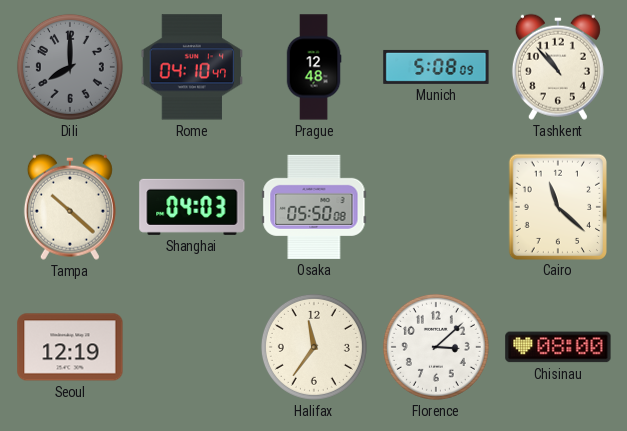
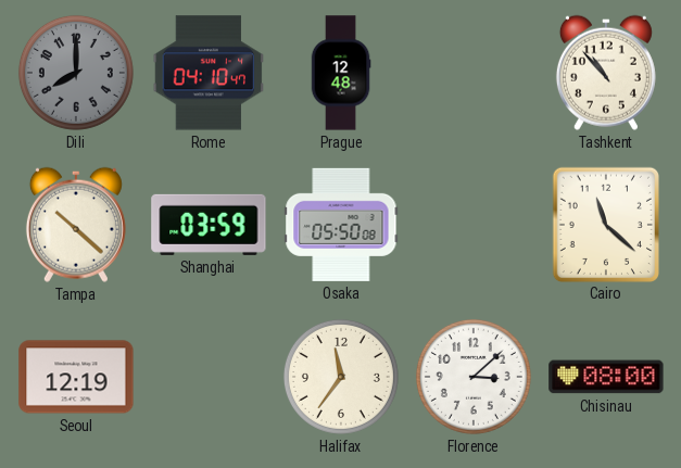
Munich: 5:08 -> none
Shanghai: 04:03 -> 03:59
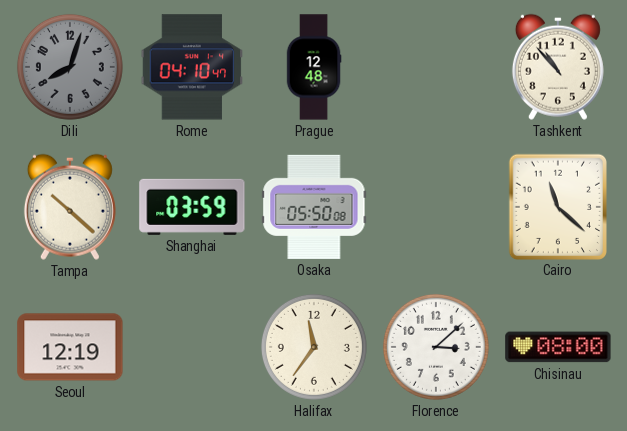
Dili: 8:00 -> 8:03
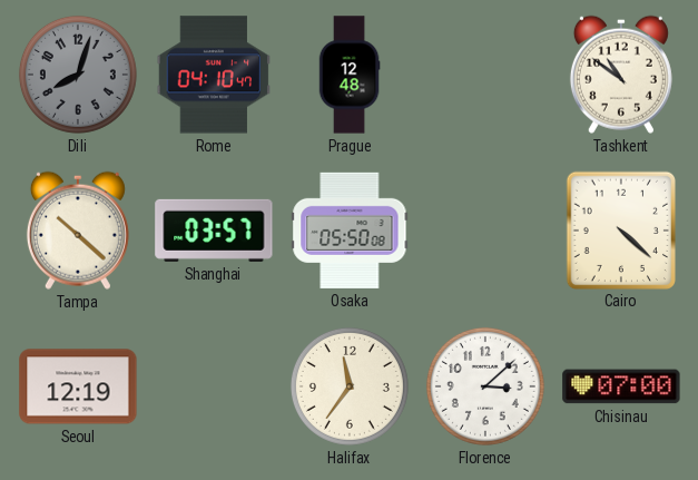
Tashkent: 10:53 -> 10:51
Shanghai: 03:59 -> 03:57
Cairo: 11:22 -> 4:22
Chisinau: 08:00 -> 07:00
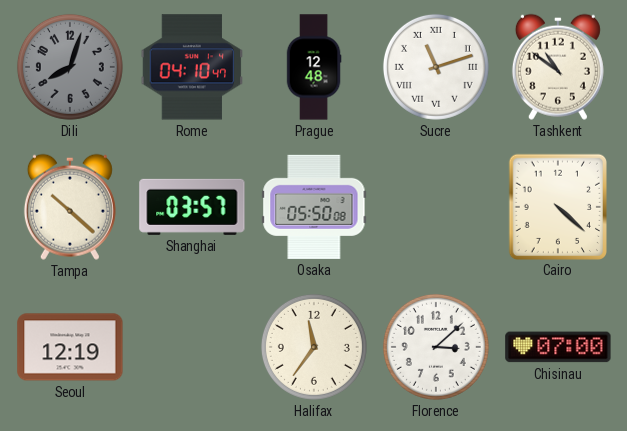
Sucre: none -> 11:12
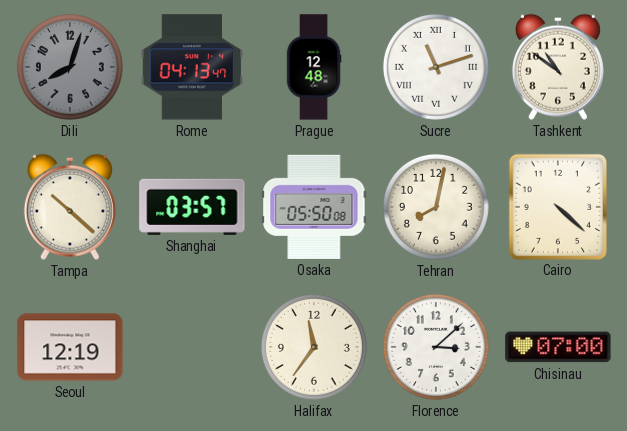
Rome: 04:10 -> 04:13
Tehran: none -> 8:02
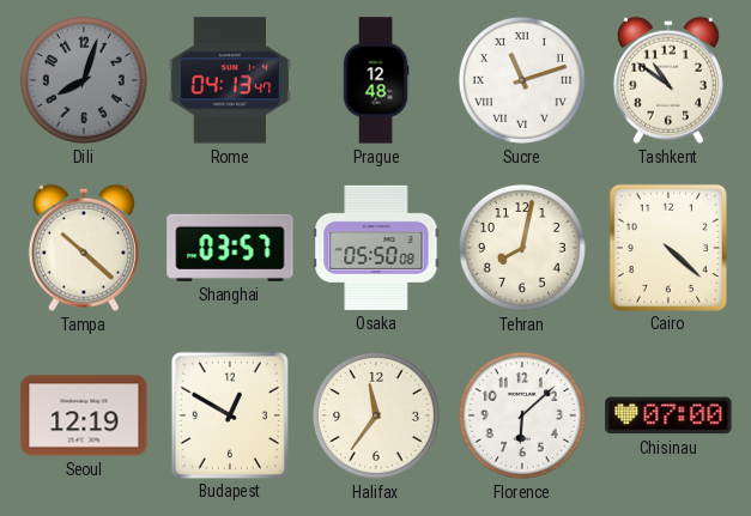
Budapest: none -> 12:50
Florence: 3:08 -> 6:08
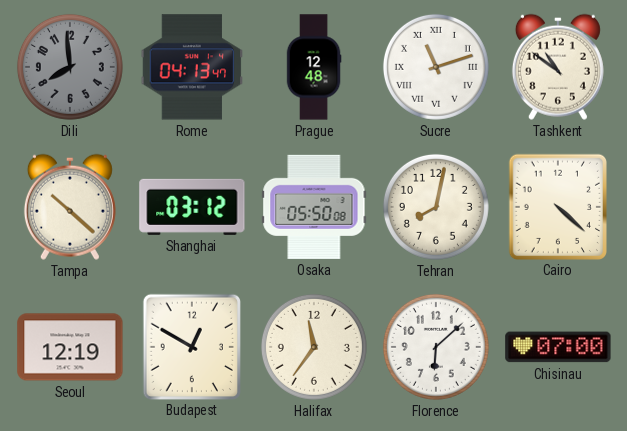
Dili: 8:03 -> 7:59
Shanghai: 03:57 -> 03:12
